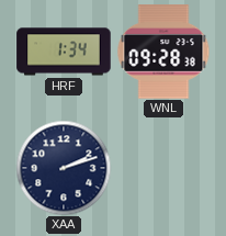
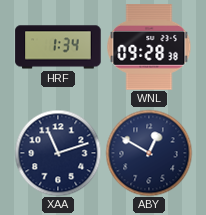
XAA: 2:12 -> 11:12
ABY: none -> 12:50
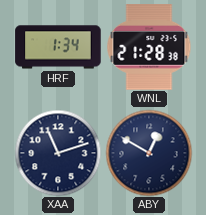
WNL: 09:28 -> 21:28
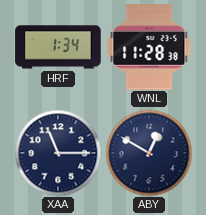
WNL: 21:28 -> 11:28
XAA: 11:12 -> 11:15
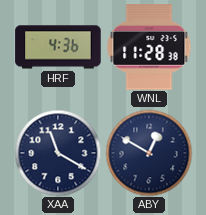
HRF: 1:34 -> 4:36
XAA: 11:15 -> 11:20
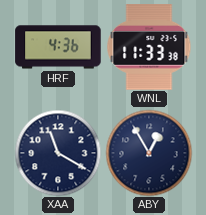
WNL: 11:28 -> 11:33
ABY: 12:50 -> 12:55
